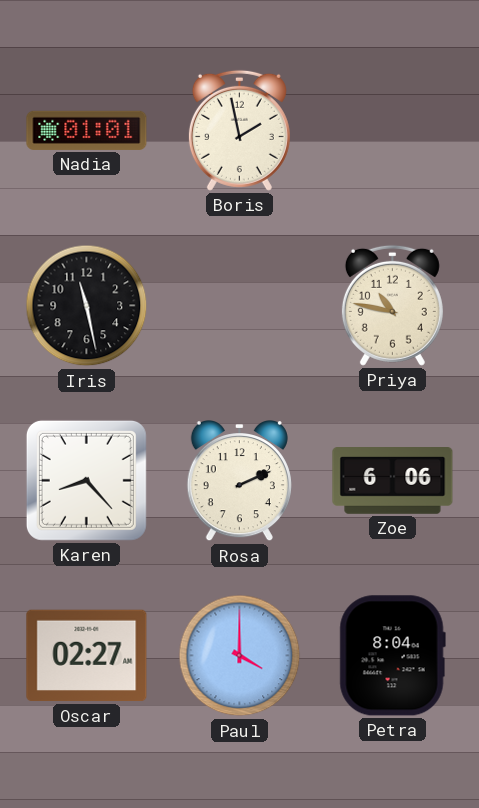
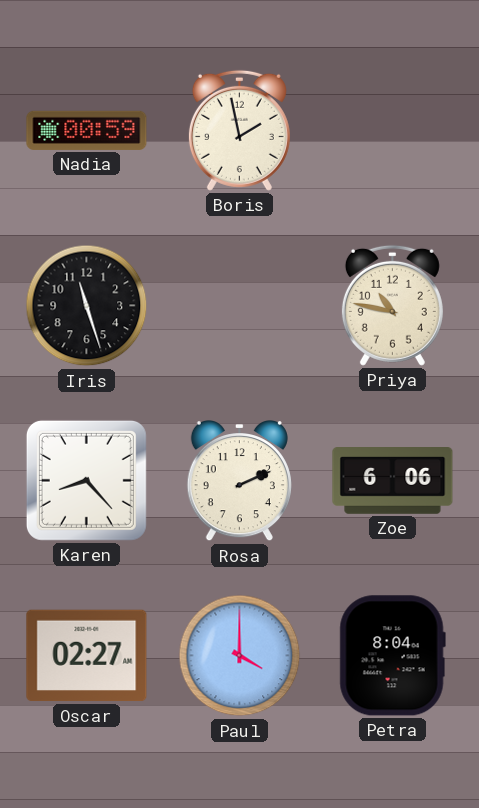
Nadia: 01:01 -> 00:59
Iris: 11:28 -> 11:27
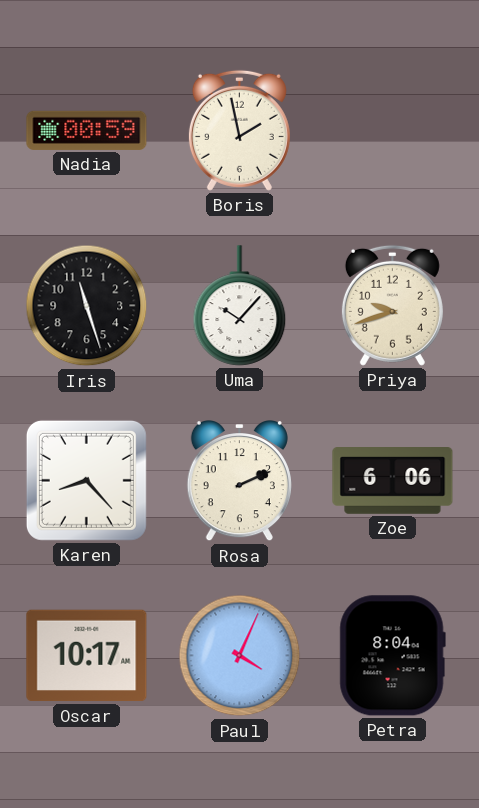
Uma: none -> 10:07
Priya: 10:47 -> 9:42
Oscar: 02:27 -> 10:17
Paul: 4:00 -> 4:04
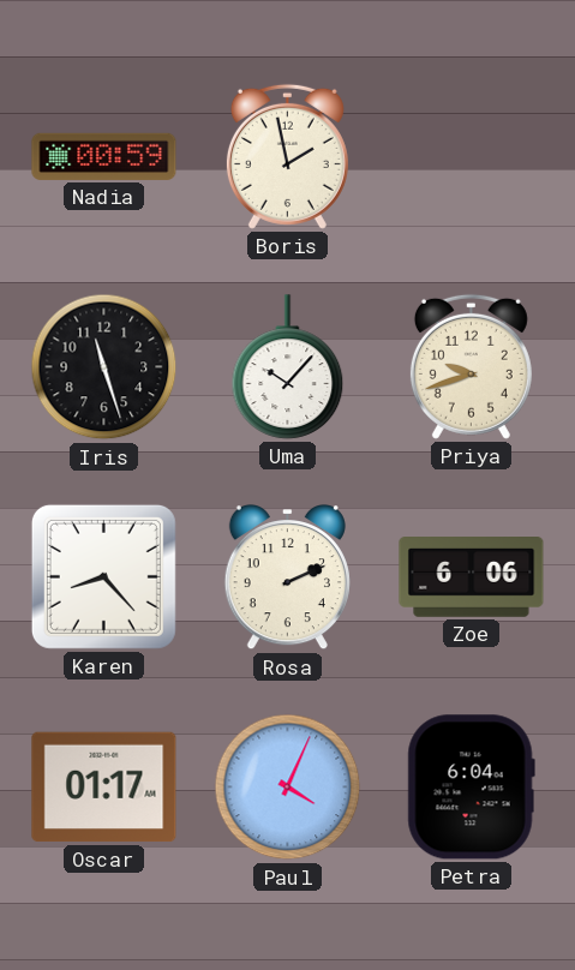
Oscar: 10:17 -> 01:17
Petra: 8:04 -> 6:04
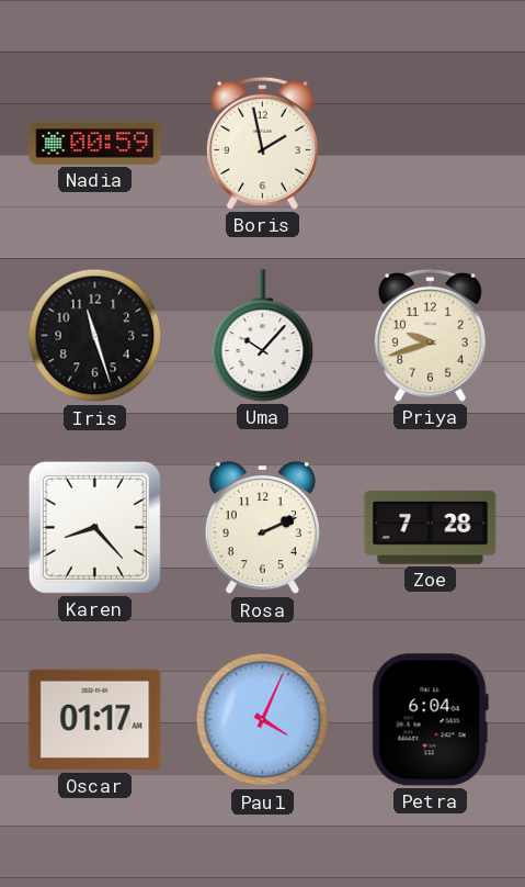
Zoe: 6:06 -> 7:28
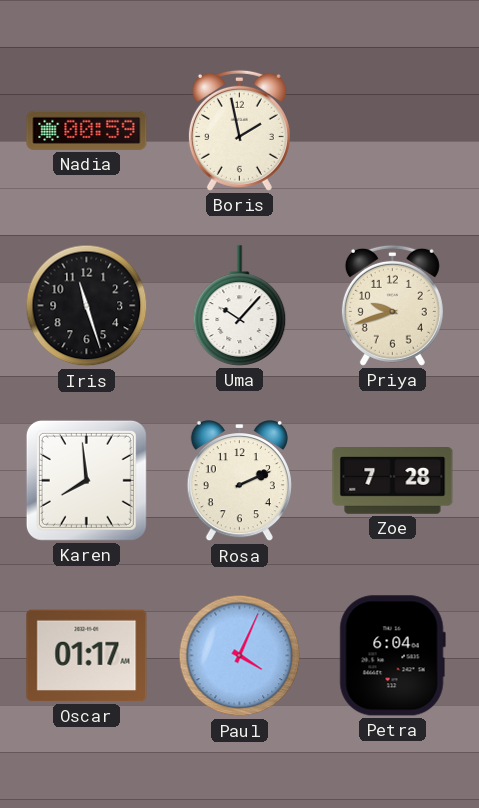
Karen: 8:23 -> 7:59
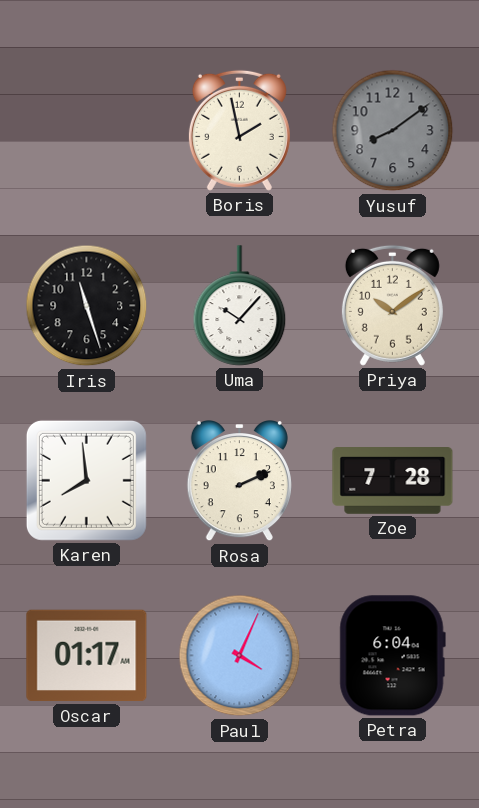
Nadia: 00:59 -> none
Yusuf: none -> 8:09
Priya: 9:42 -> 10:09
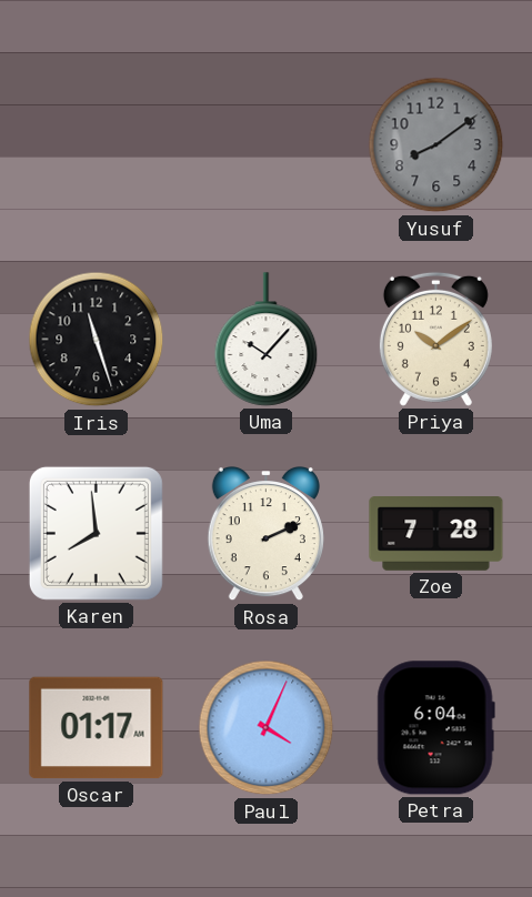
Boris: 1:58 -> none
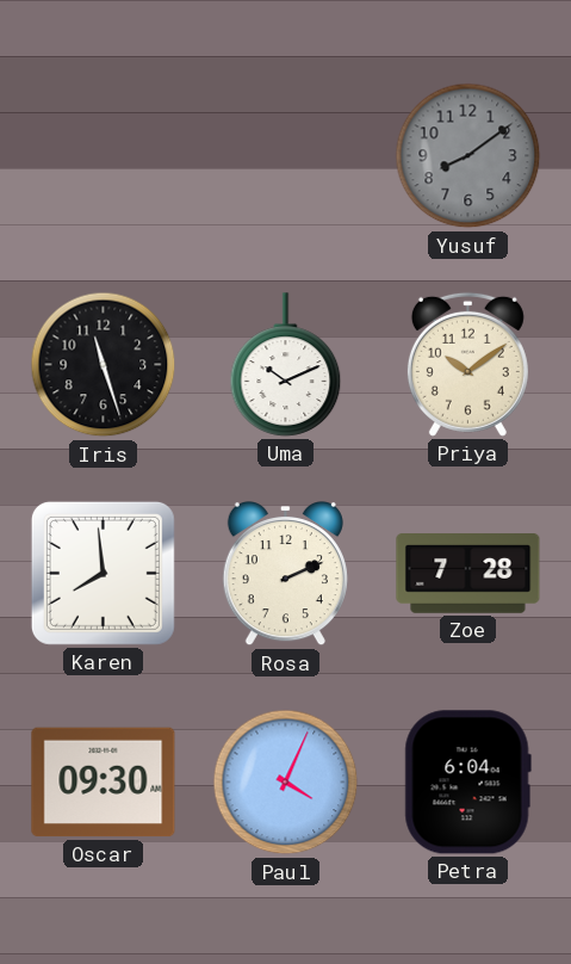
Uma: 10:07 -> 10:11
Oscar: 01:17 -> 09:30
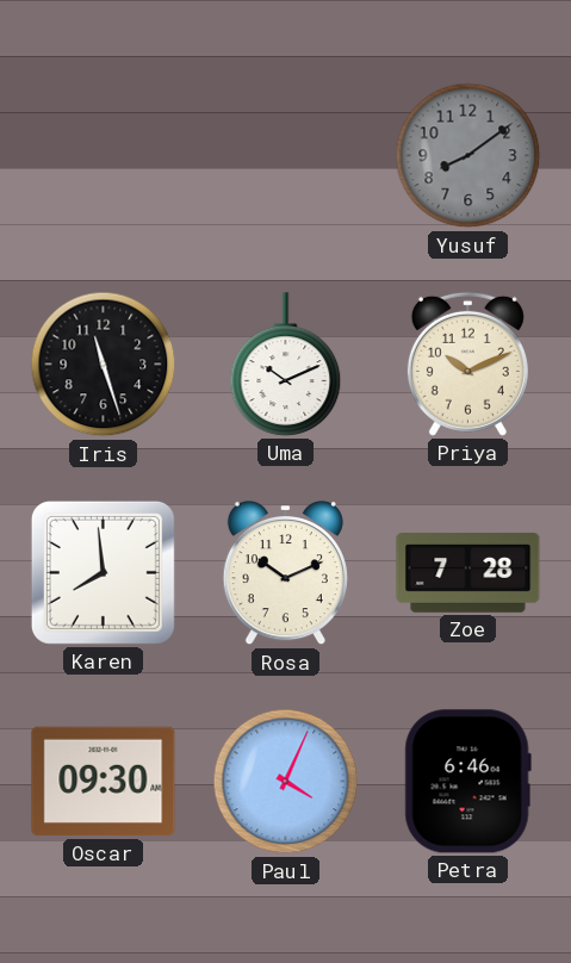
Priya: 10:09 -> 10:11
Rosa: 2:11 -> 10:11
Petra: 6:04 -> 6:46
